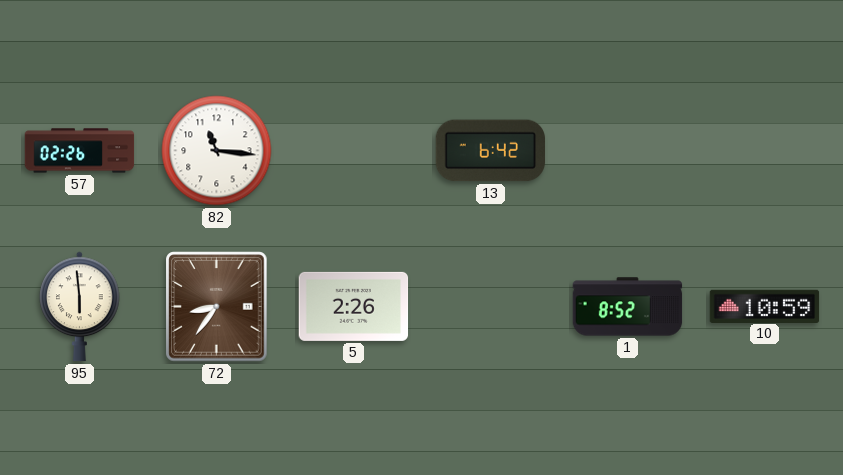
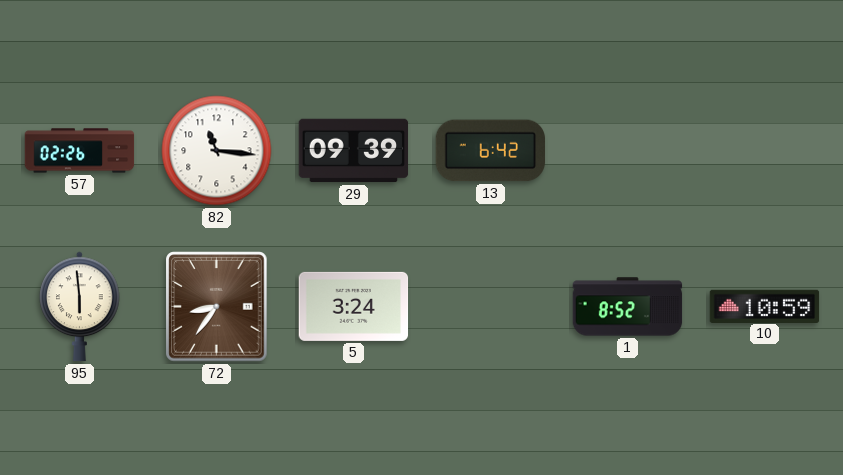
29: none -> 09:39
5: 2:26 -> 3:24
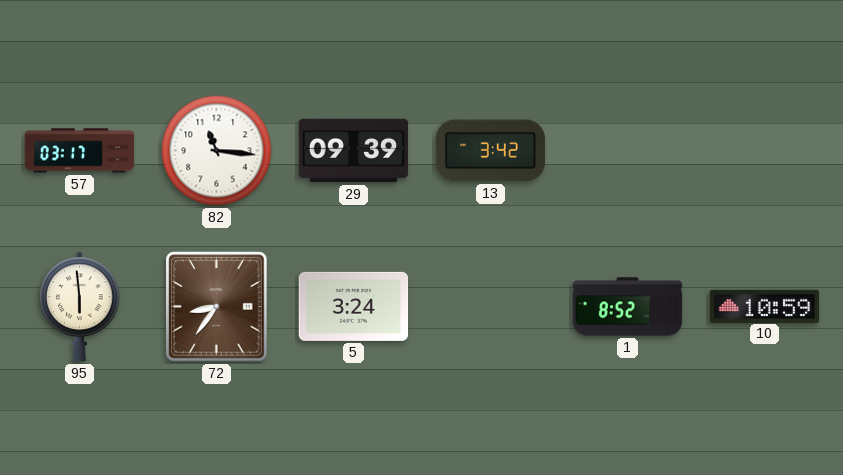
57: 02:26 -> 03:17
13: 6:42 -> 3:42
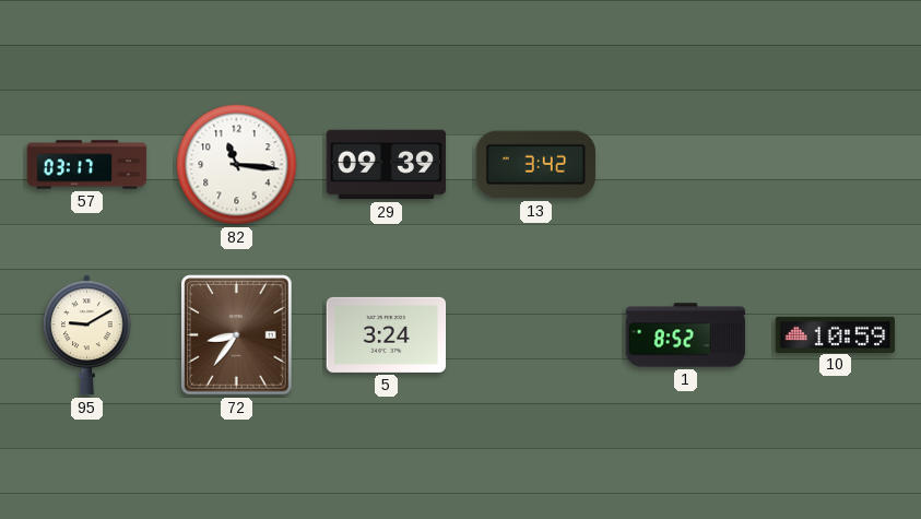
95: 5:59 -> 9:10
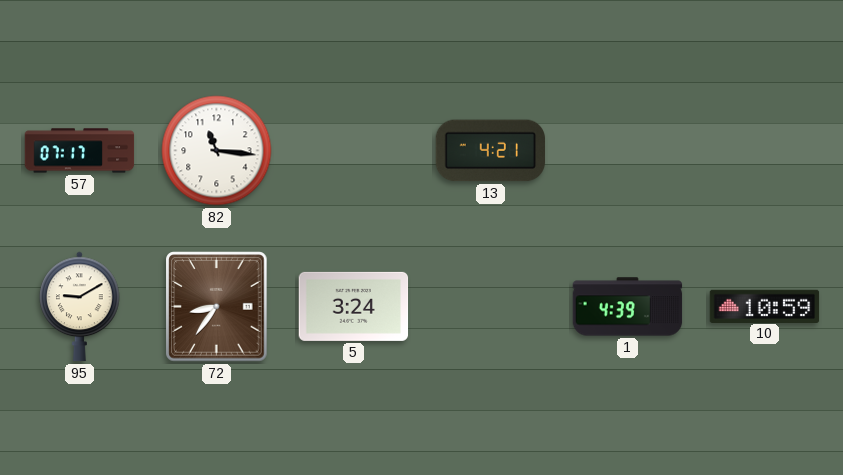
57: 03:17 -> 07:17
29: 09:39 -> none
13: 3:42 -> 4:21
1: 8:52 -> 4:39
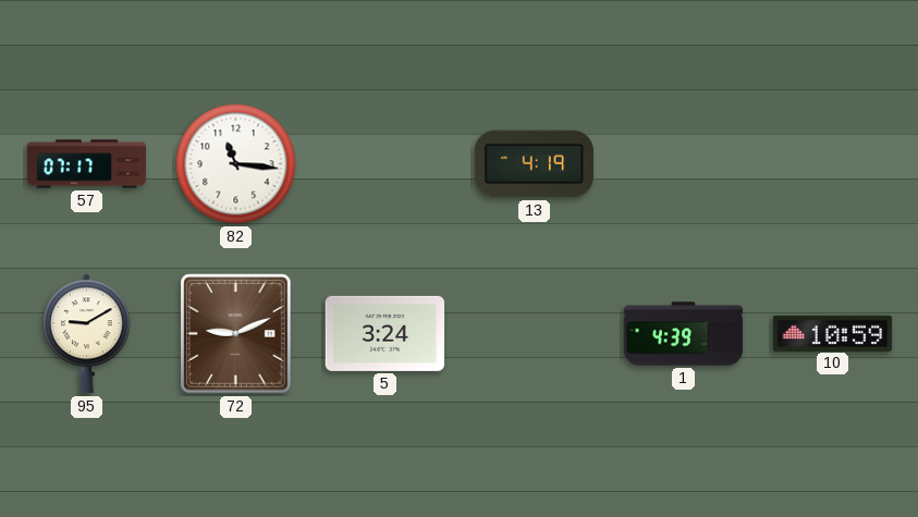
13: 4:21 -> 4:19
72: 8:36 -> 9:11
